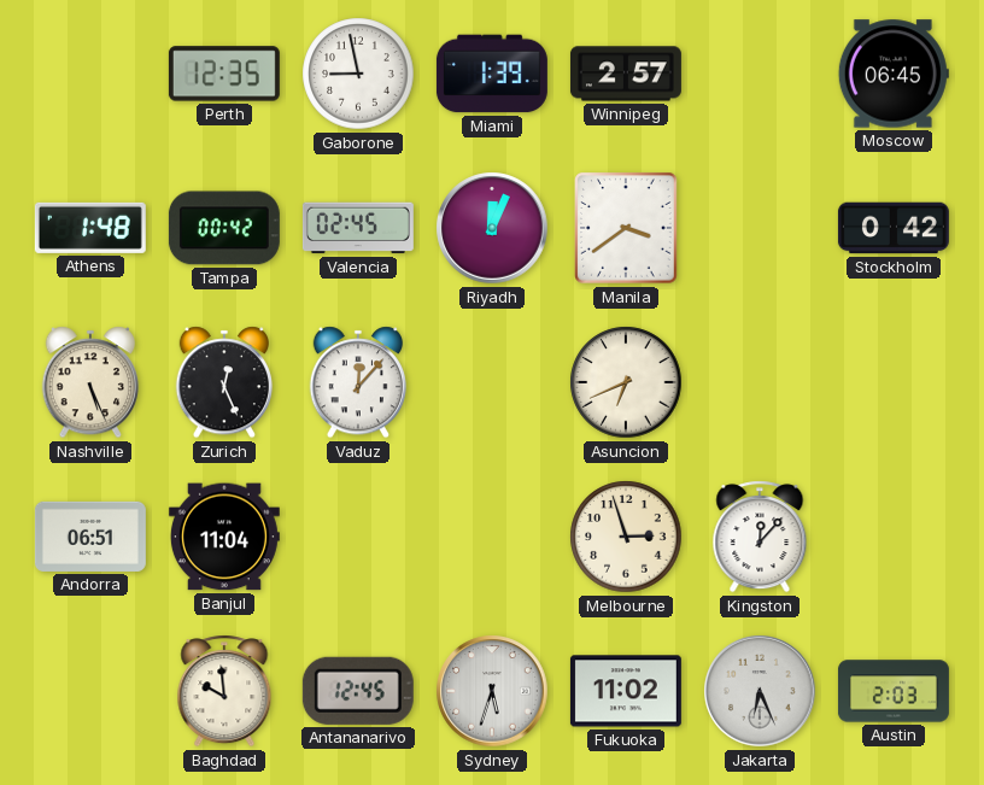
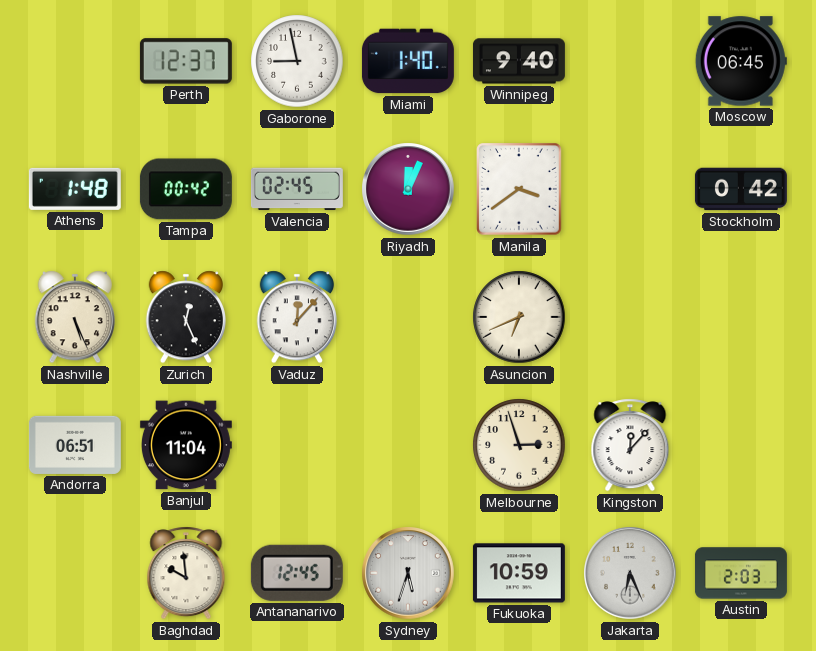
Perth: 12:35 -> 12:37
Miami: 1:39 -> 1:40
Winnipeg: 2:57 -> 9:40
Fukuoka: 11:02 -> 10:59
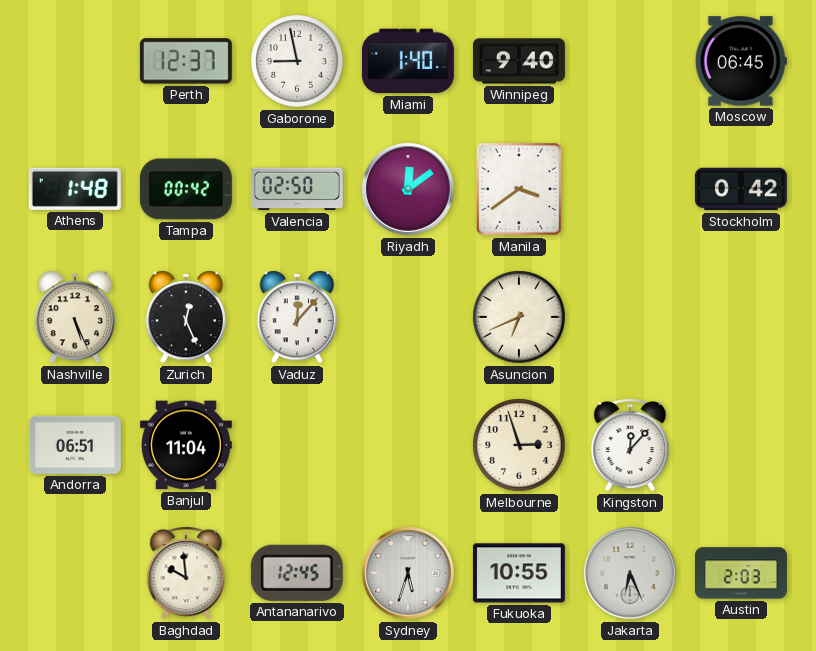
Valencia: 02:45 -> 02:50
Riyadh: 12:04 -> 12:09
Fukuoka: 10:59 -> 10:55
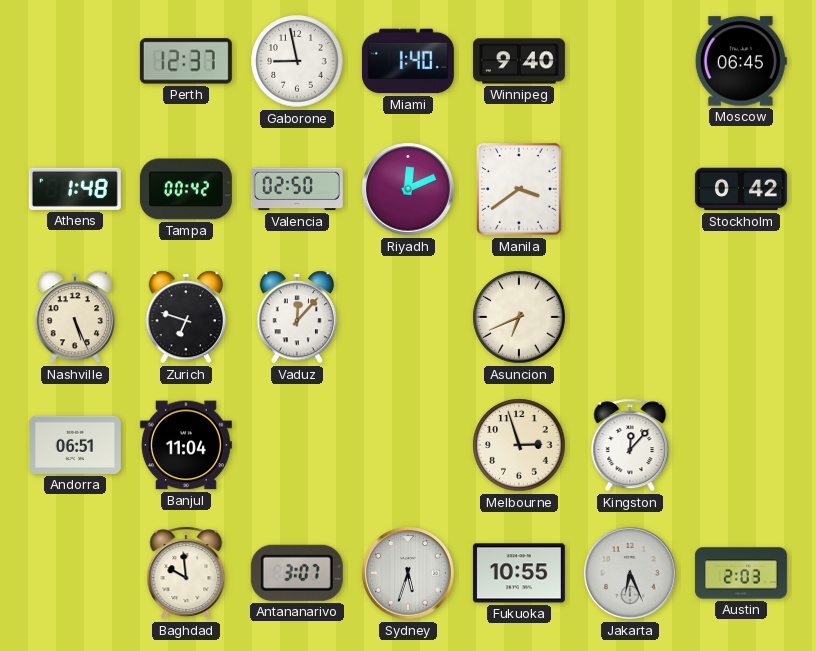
Riyadh: 12:09 -> 12:11
Zurich: 12:26 -> 6:48
Antananarivo: 12:45 -> 3:07
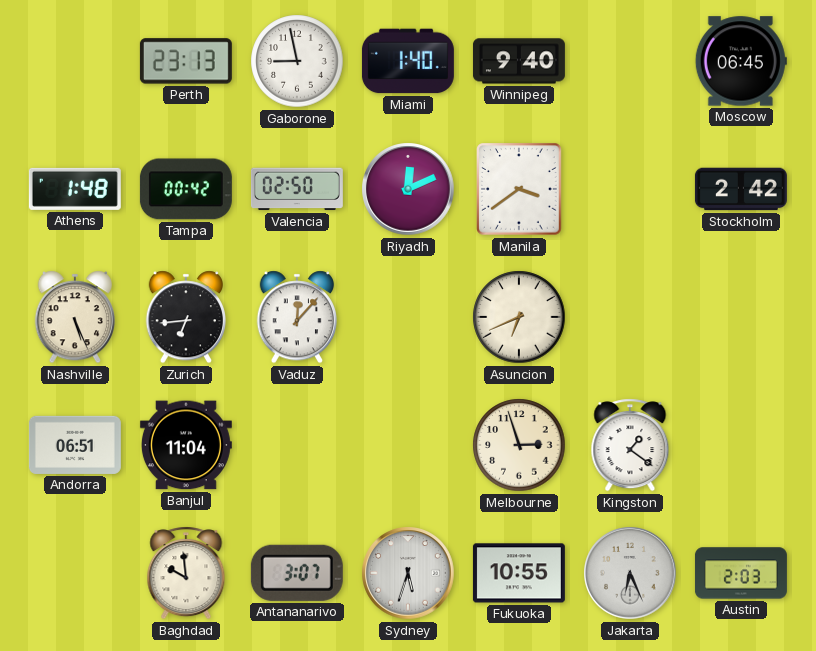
Perth: 12:37 -> 23:13
Stockholm: 0:42 -> 2:42
Zurich: 6:48 -> 6:44
Kingston: 12:07 -> 1:21
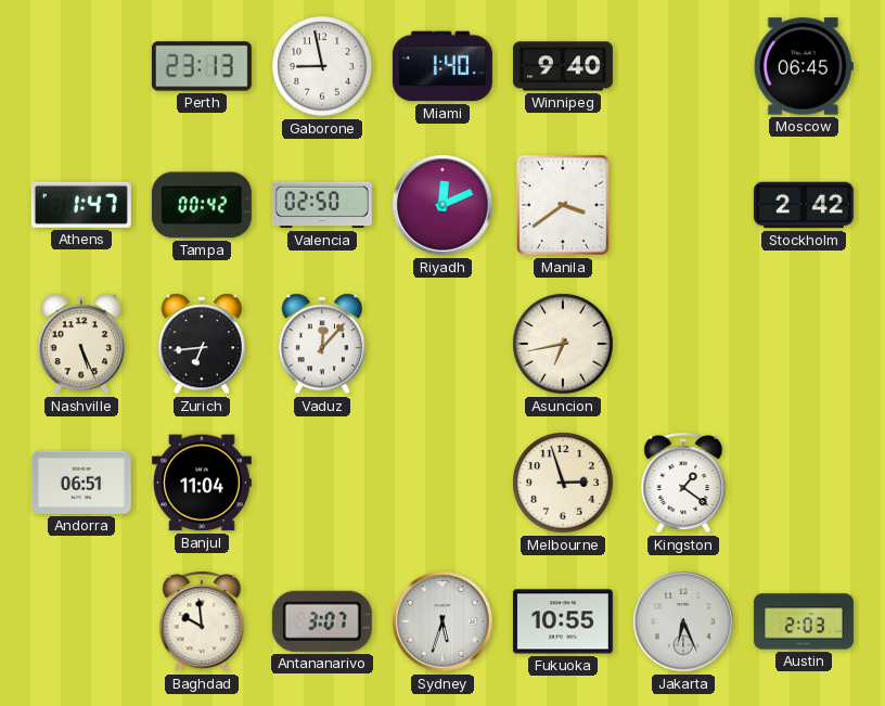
Athens: 1:48 -> 1:47
Asuncion: 6:41 -> 6:43
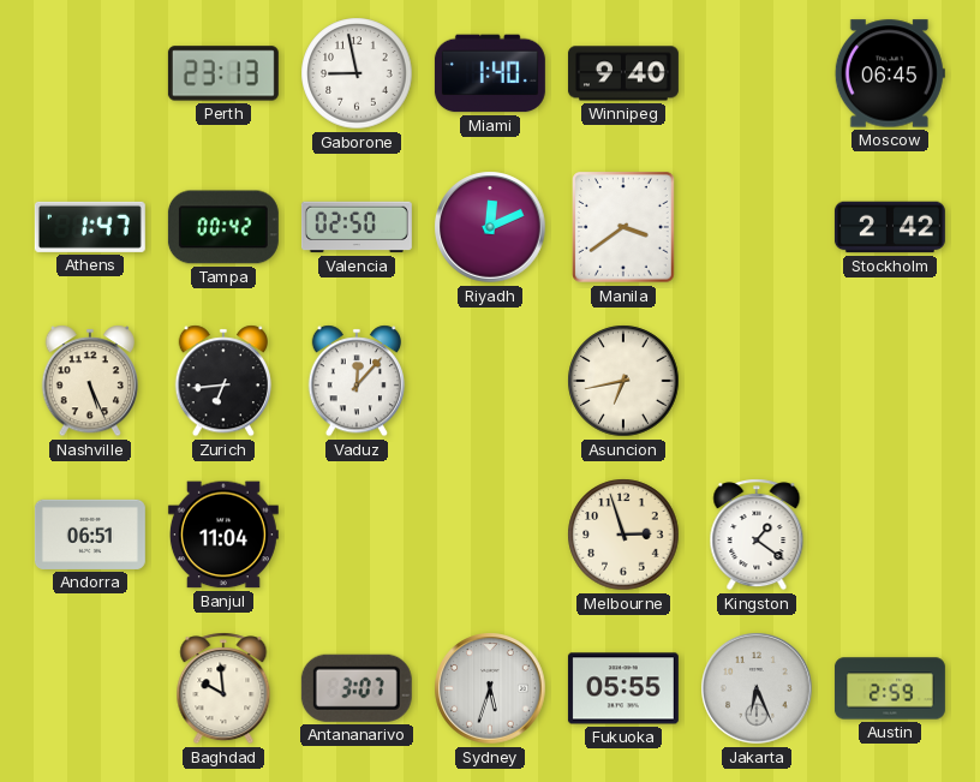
Fukuoka: 10:55 -> 05:55
Austin: 2:03 -> 2:59
